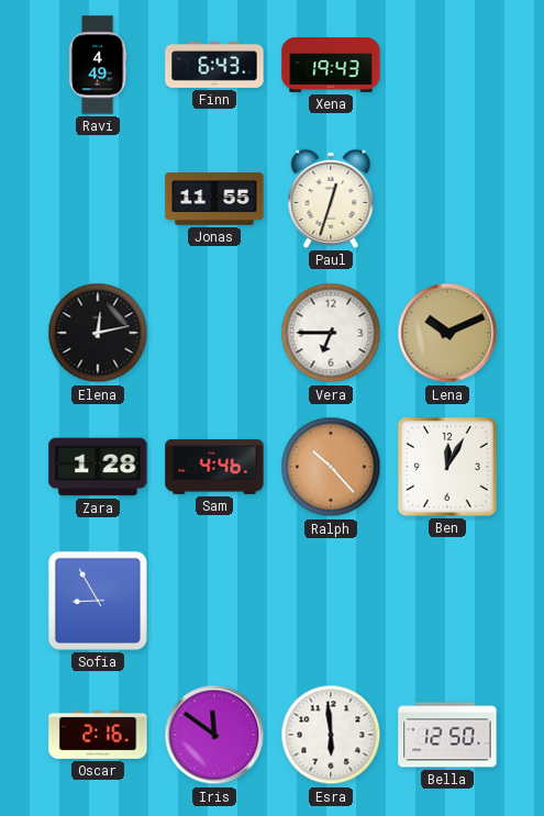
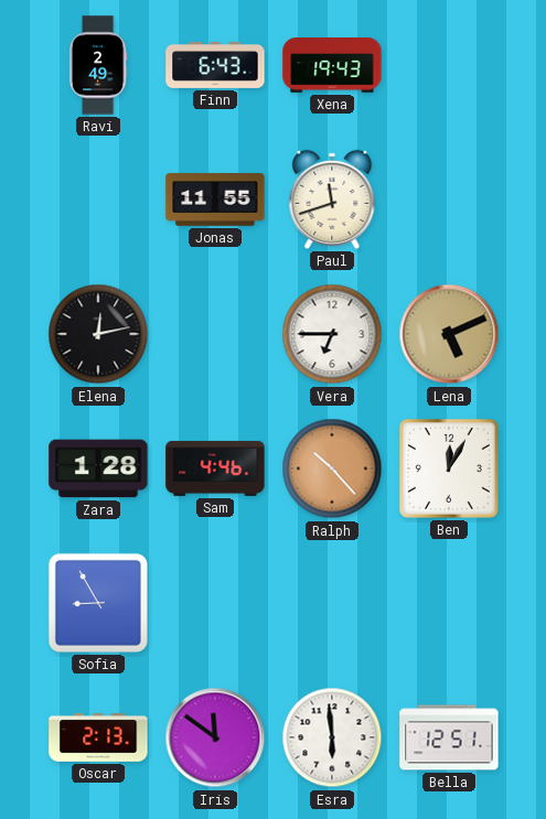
Ravi: 4:49 -> 2:49
Paul: 12:33 -> 11:42
Lena: 10:11 -> 5:11
Oscar: 2:16 -> 2:13
Bella: 12:50 -> 12:51
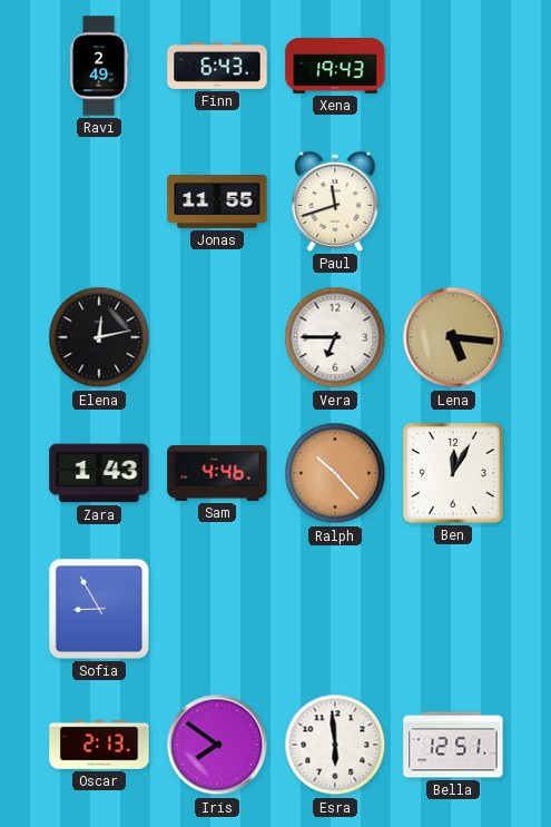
Lena: 5:11 -> 5:16
Zara: 1:28 -> 1:43
Iris: 11:51 -> 7:51
